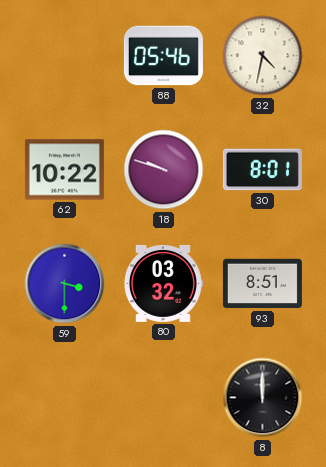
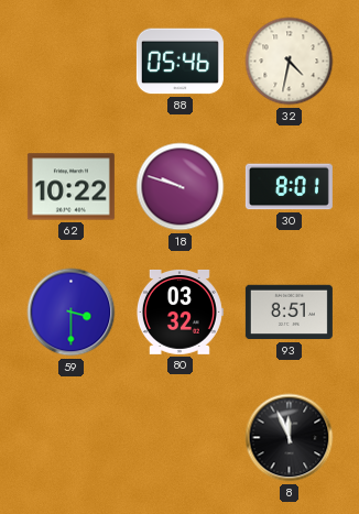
8: 12:00 -> 11:56
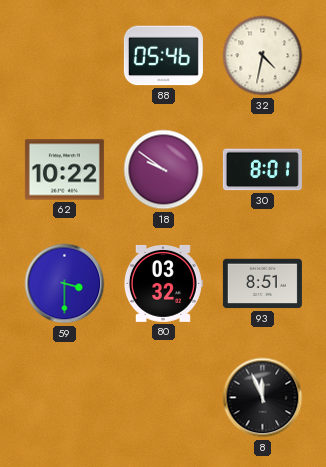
18: 9:48 -> 9:51
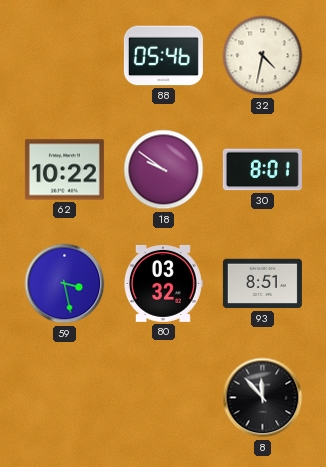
59: 3:30 -> 3:28
8: 11:56 -> 11:53
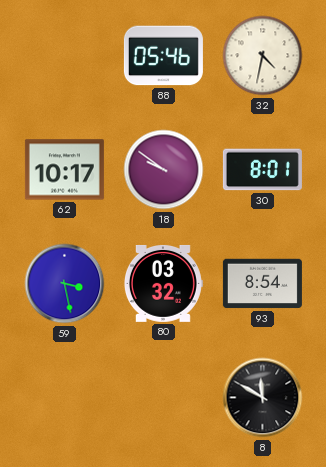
62: 10:22 -> 10:17
93: 8:51 -> 8:54
8: 11:53 -> 11:50
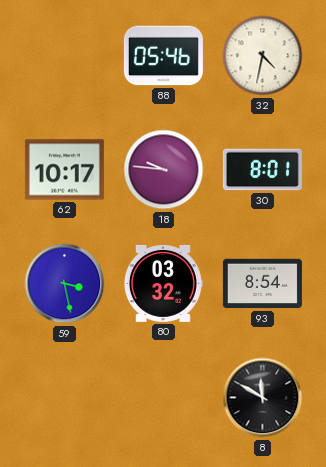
18: 9:51 -> 9:46
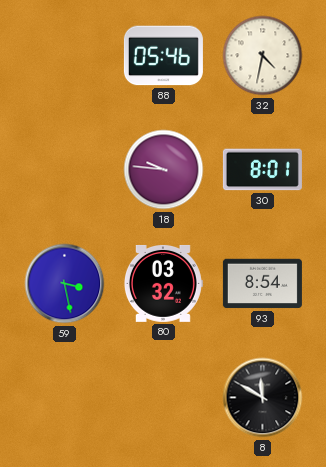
62: 10:17 -> none
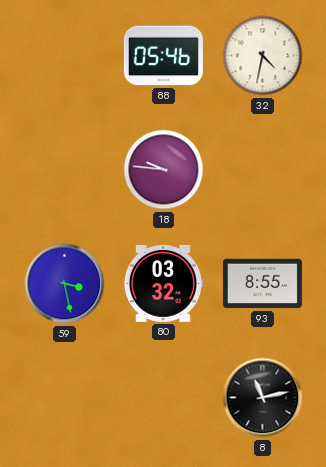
30: 8:01 -> none
93: 8:54 -> 8:55
8: 11:50 -> 11:13
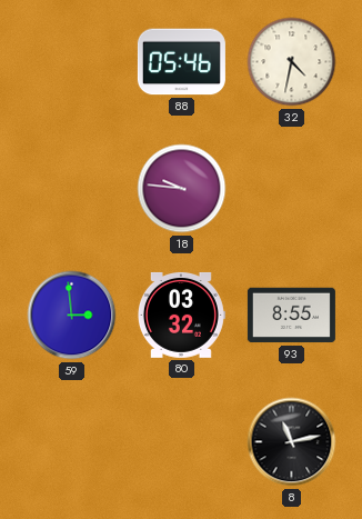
59: 3:28 -> 2:59
